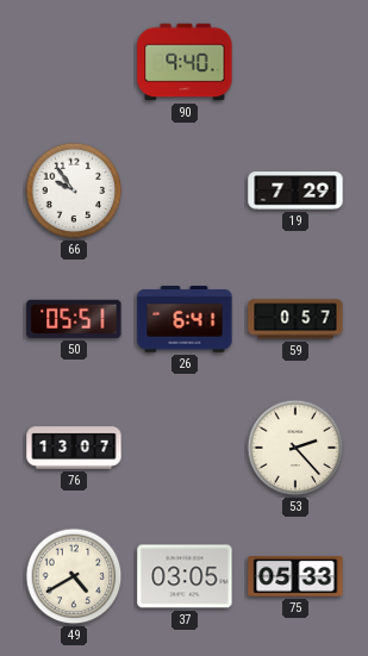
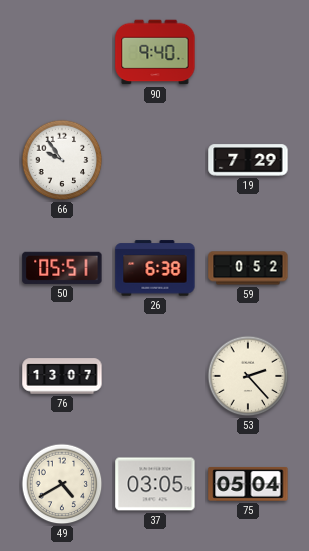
26: 6:41 -> 6:38
59: 0:57 -> 0:52
75: 05:33 -> 05:04
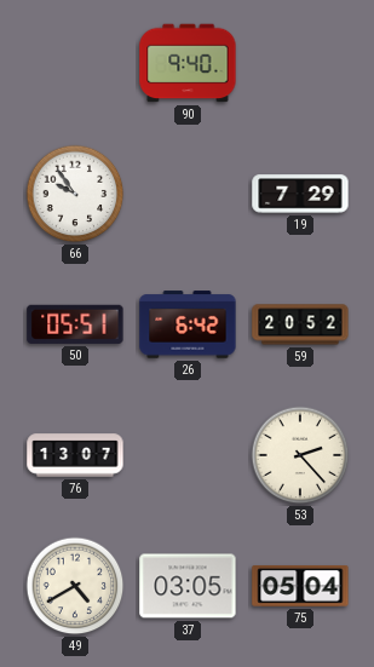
26: 6:38 -> 6:42
59: 0:52 -> 20:52
